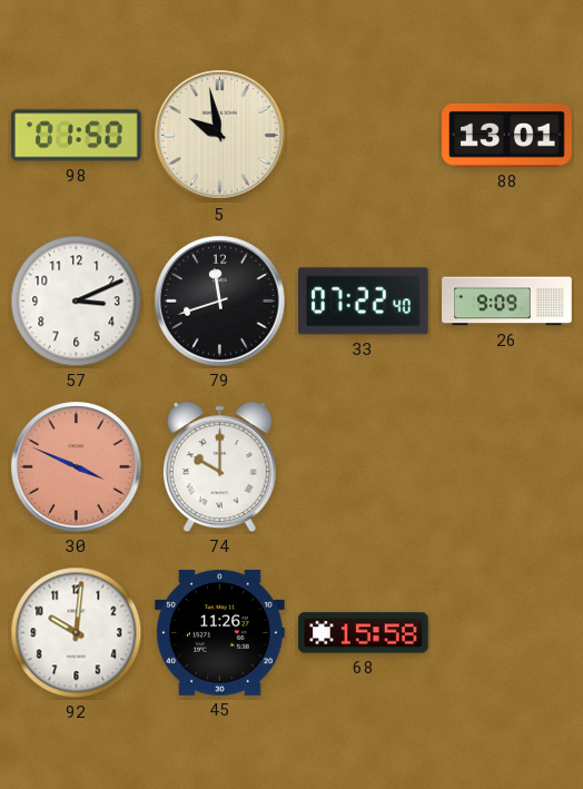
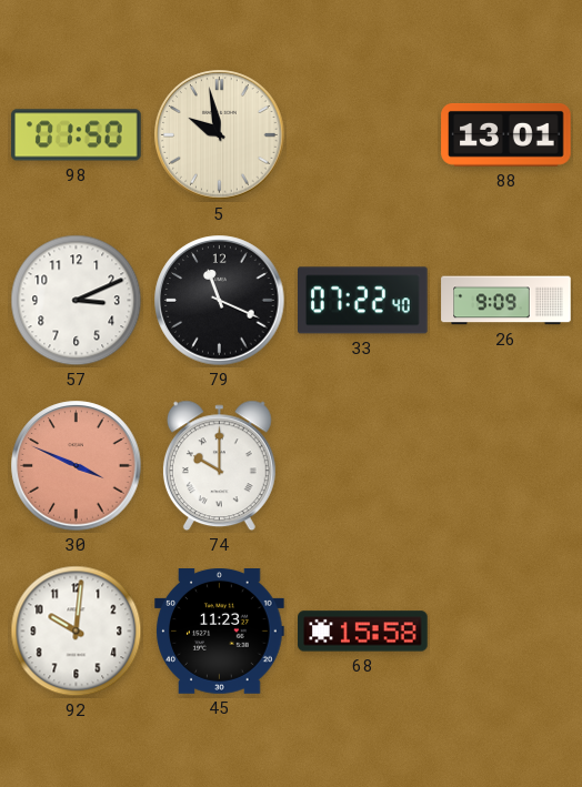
79: 11:42 -> 11:19
45: 11:26 -> 11:23
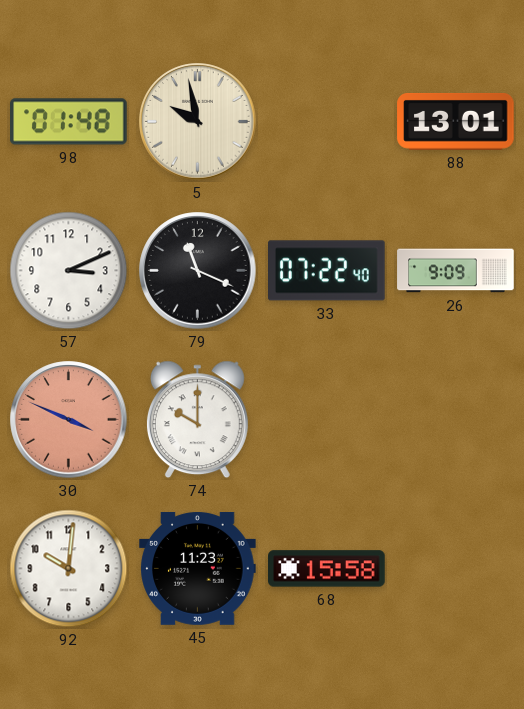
98: 01:50 -> 01:48
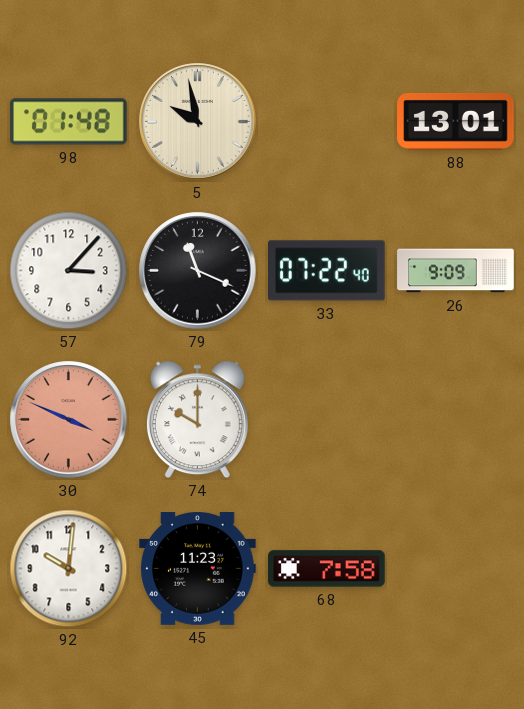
57: 3:11 -> 3:07
68: 15:58 -> 7:58
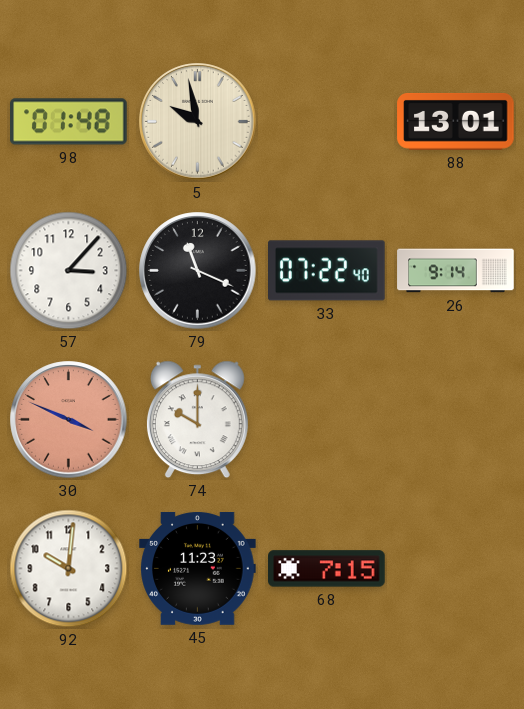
26: 9:09 -> 9:14
68: 7:58 -> 7:15
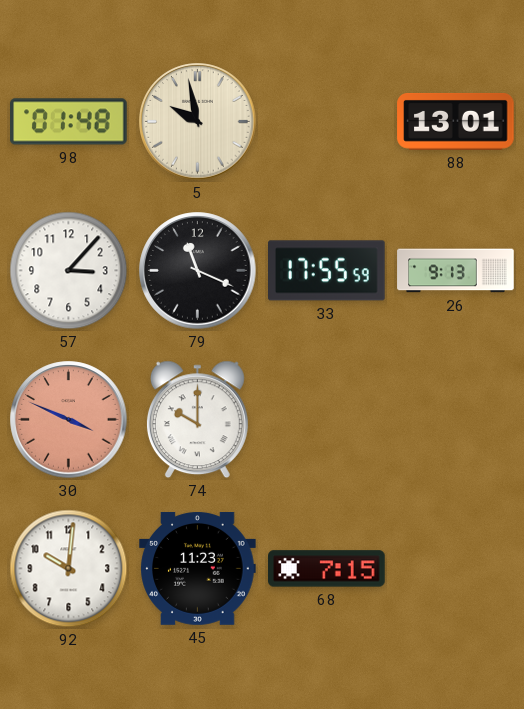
33: 07:22 -> 17:55
26: 9:14 -> 9:13
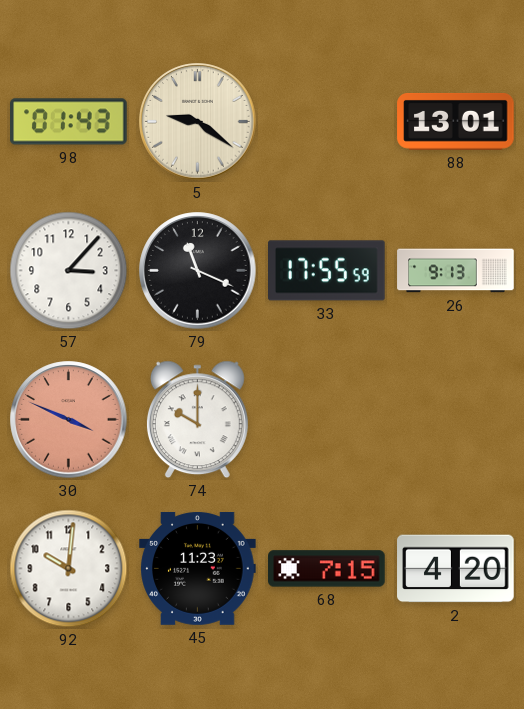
98: 01:48 -> 01:43
5: 9:58 -> 9:21
2: none -> 4:20
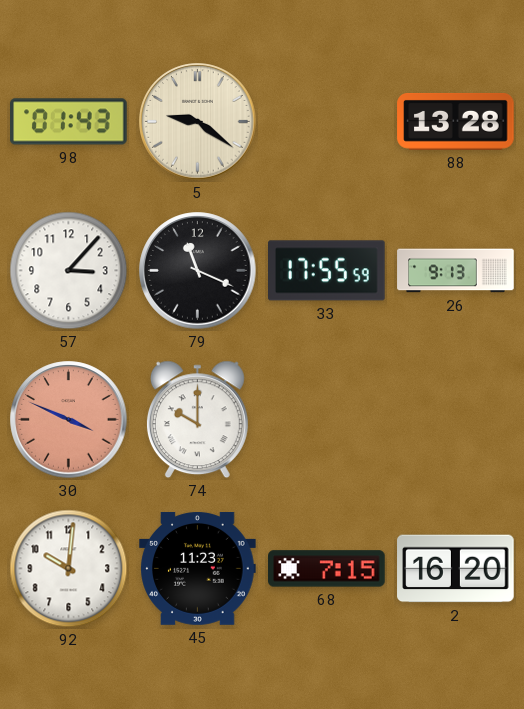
88: 13:01 -> 13:28
2: 4:20 -> 16:20
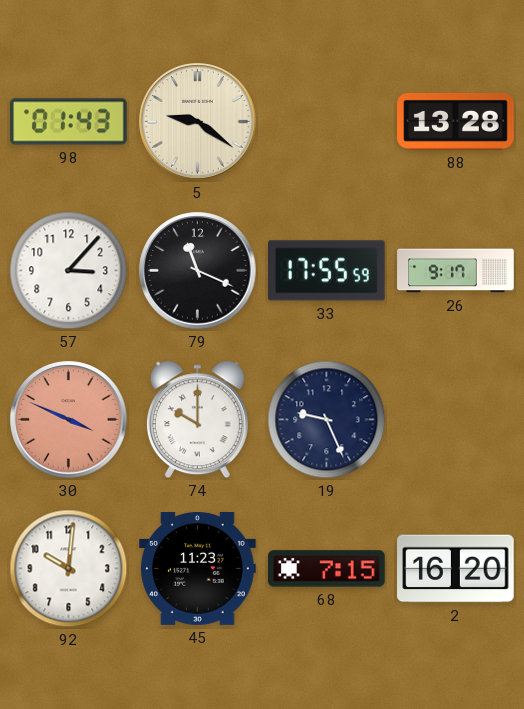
26: 9:13 -> 9:17
19: none -> 9:26
